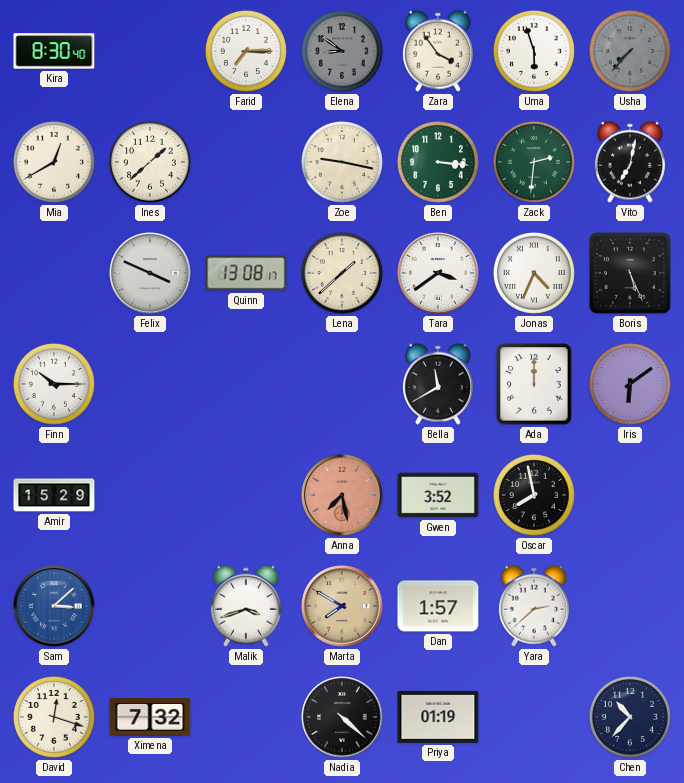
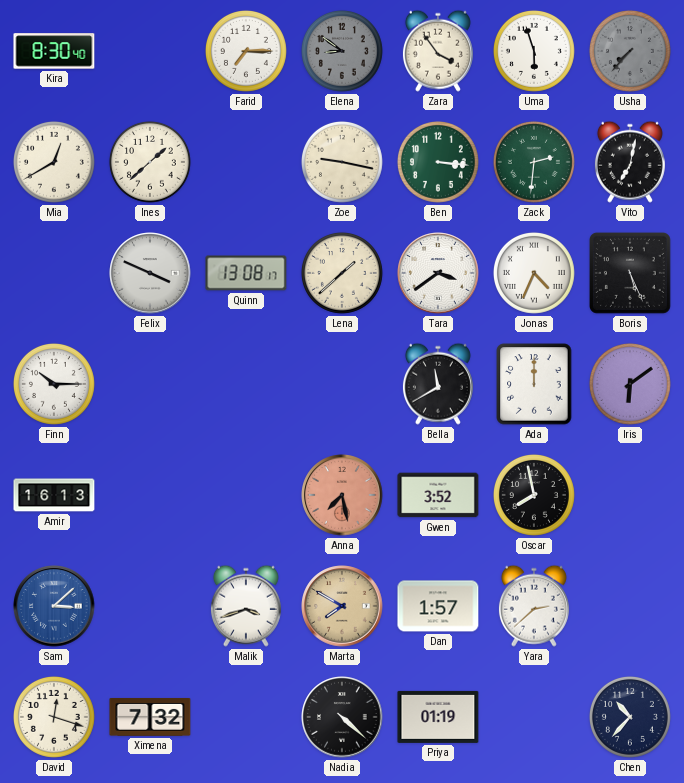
Amir: 15:29 -> 16:13
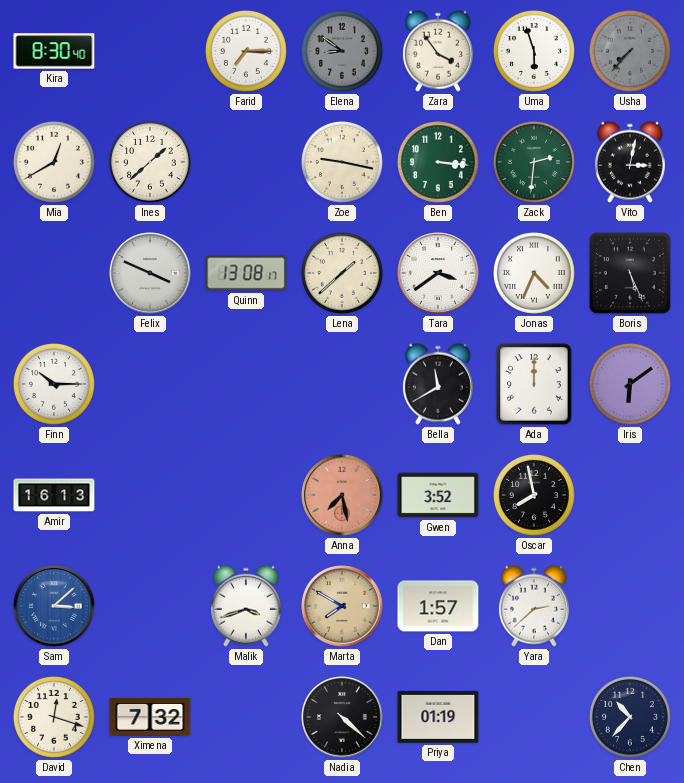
Vito: 7:02 -> 3:02
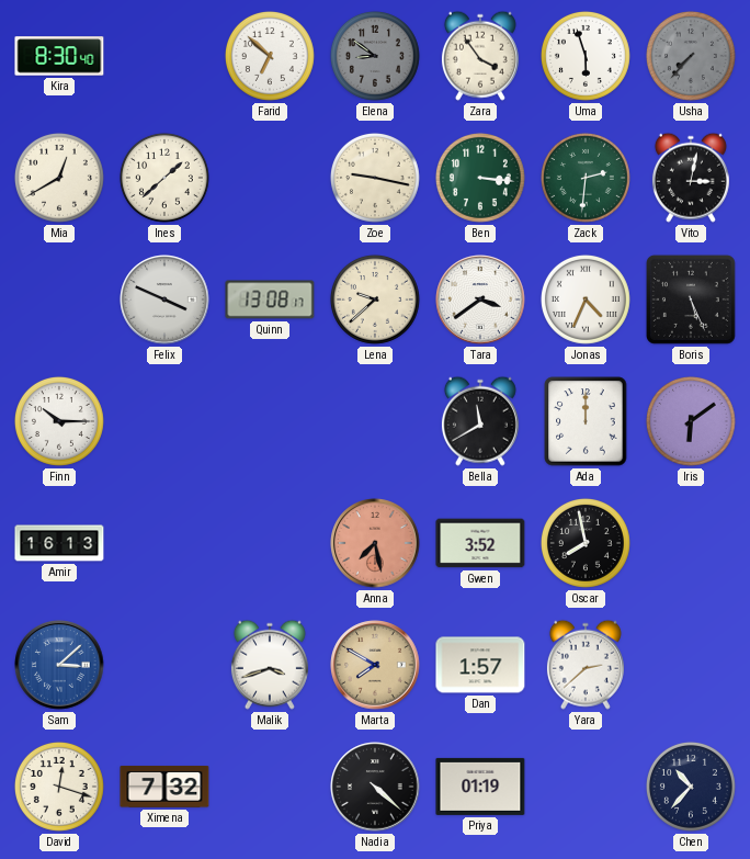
Farid: 7:15 -> 6:52
Lena: 1:38 -> 9:38
